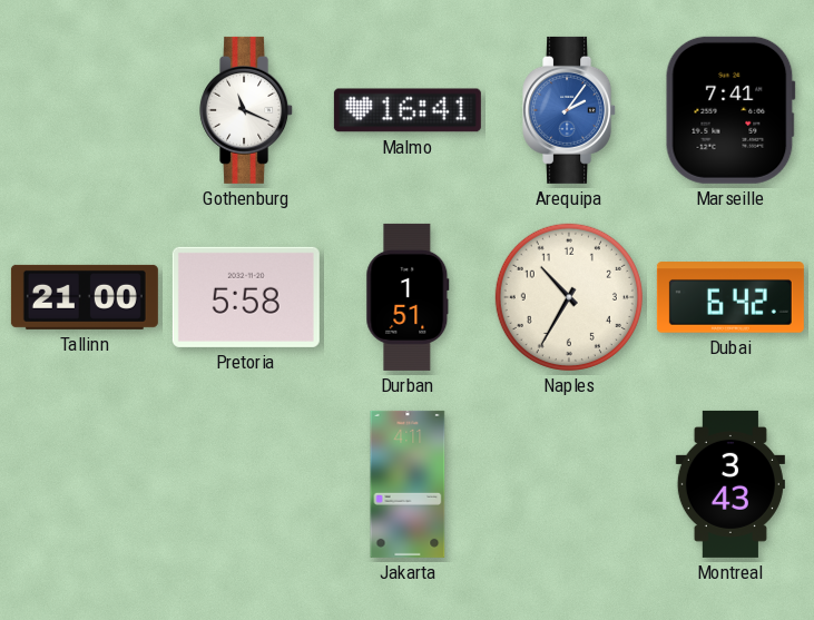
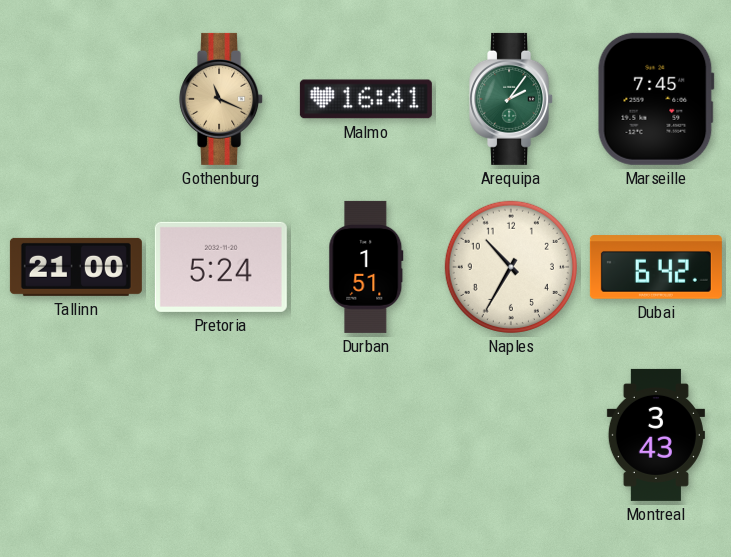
Gothenburg dial: white -> champagne
Arequipa dial: blue -> green
Marseille: 7:41 -> 7:45
Pretoria: 5:58 -> 5:24
Jakarta: 4:11 -> none
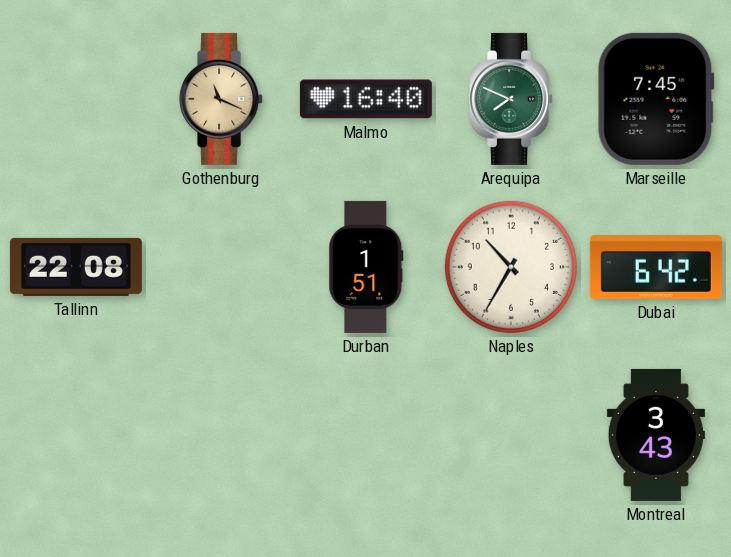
Malmo: 16:41 -> 16:40
Arequipa: 2:06 -> 7:49
Tallinn: 21:00 -> 22:08
Pretoria: 5:24 -> none
